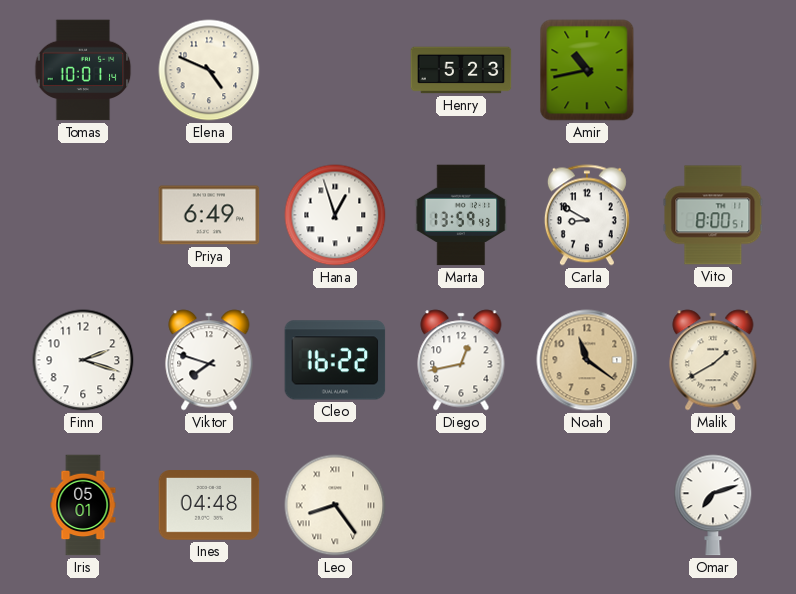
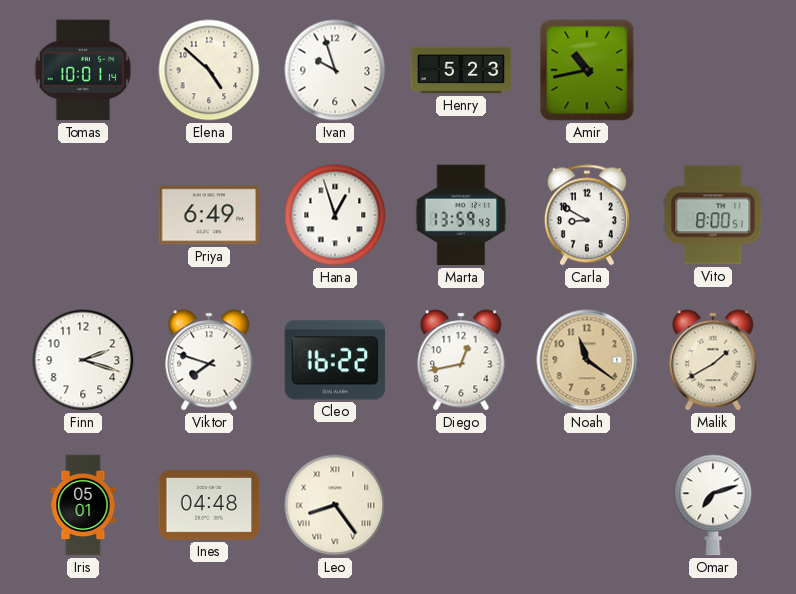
Elena: 4:49 -> 4:52
Ivan: none -> 9:57
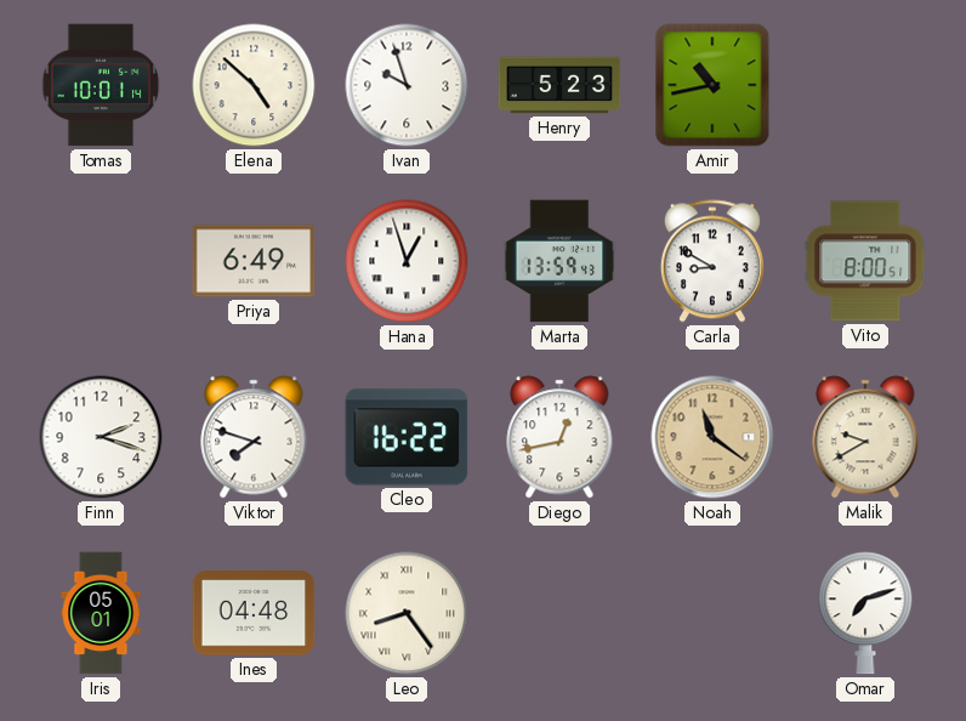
Malik: 1:40 -> 9:40
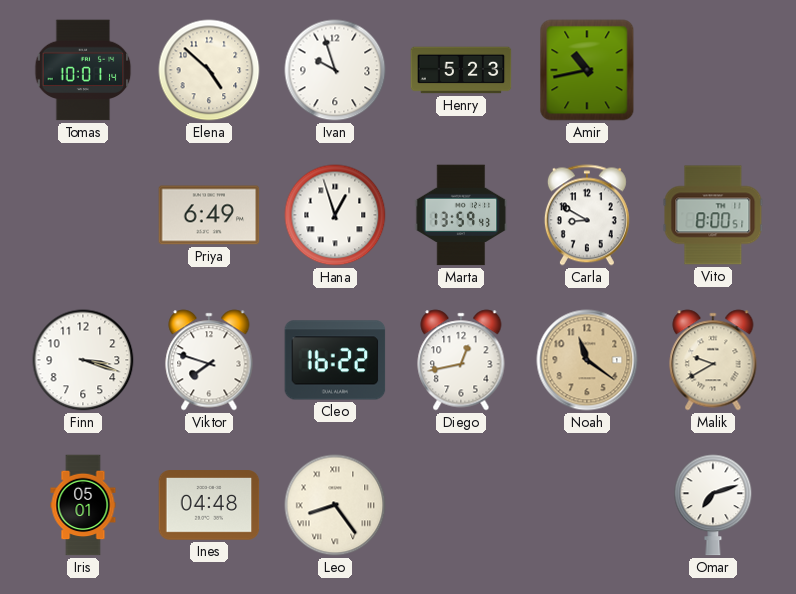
Finn: 2:18 -> 3:18
